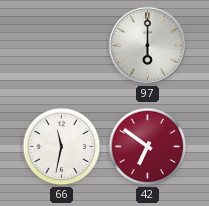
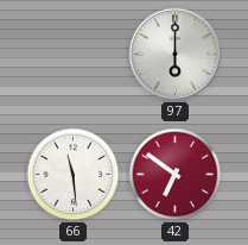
66: 11:32 -> 11:29
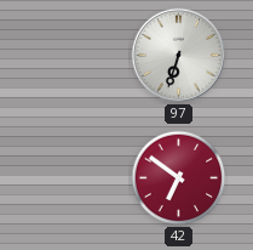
97: 6:00 -> 6:33
66: 11:29 -> none
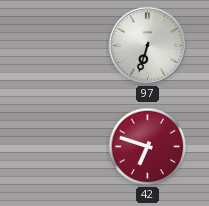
42: 6:51 -> 6:48
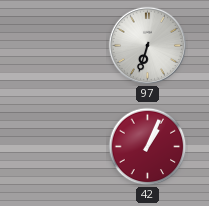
42: 6:48 -> 1:04
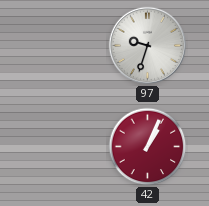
97: 6:33 -> 9:33
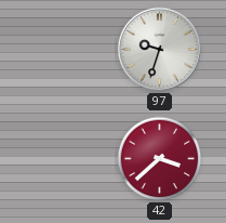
42: 1:04 -> 3:38
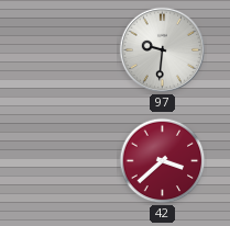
97: 9:33 -> 9:31
